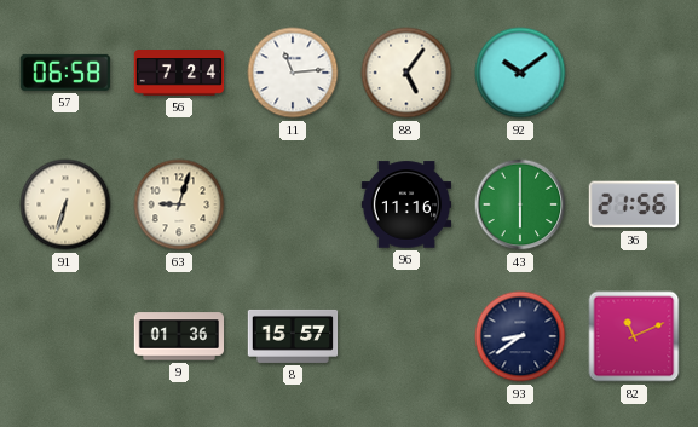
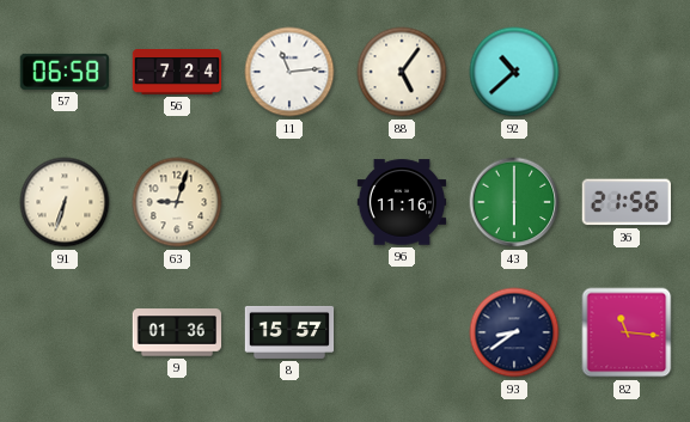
92: 10:09 -> 10:38
82: 11:11 -> 11:16
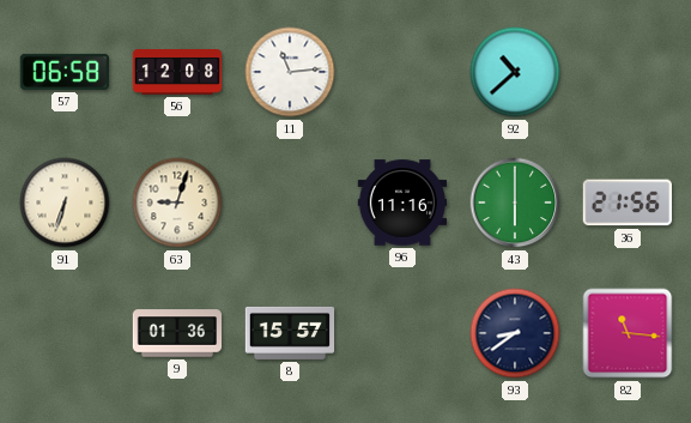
56: 7:24 -> 12:08
88: 5:06 -> none
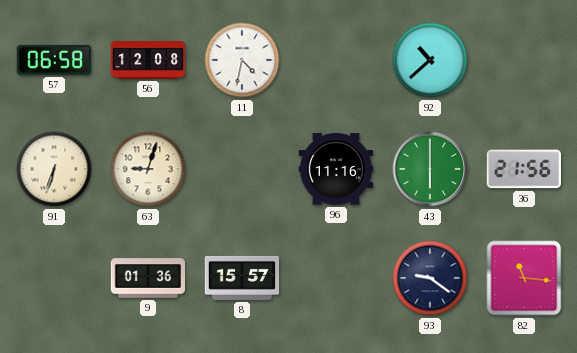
11: 11:14 -> 4:32
93: 8:39 -> 9:21
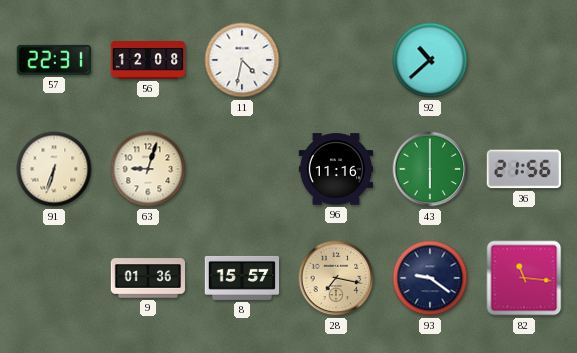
57: 06:58 -> 22:31
28: none -> 7:17
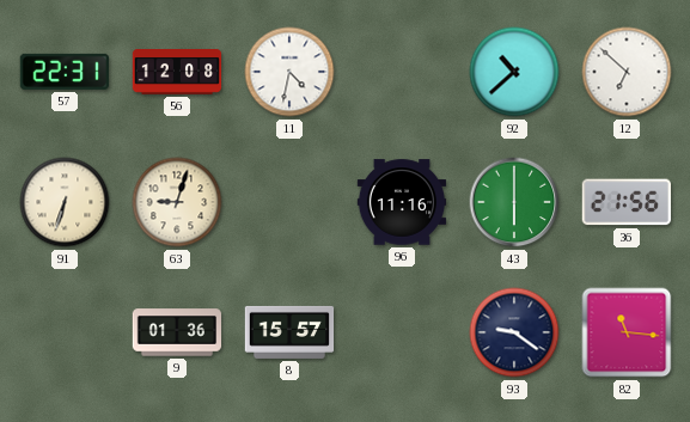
12: none -> 6:52
28: 7:17 -> none
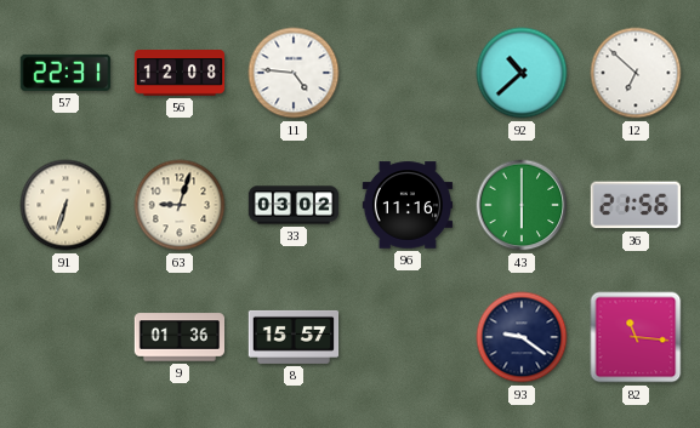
11: 4:32 -> 4:46
33: none -> 03:02
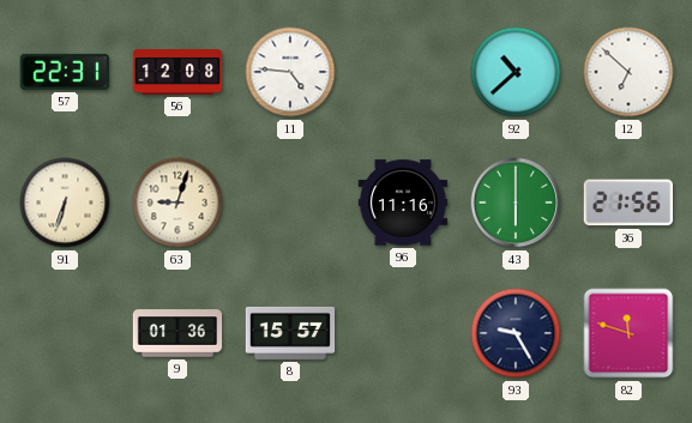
33: 03:02 -> none
93: 9:21 -> 9:25
82: 11:16 -> 11:48
